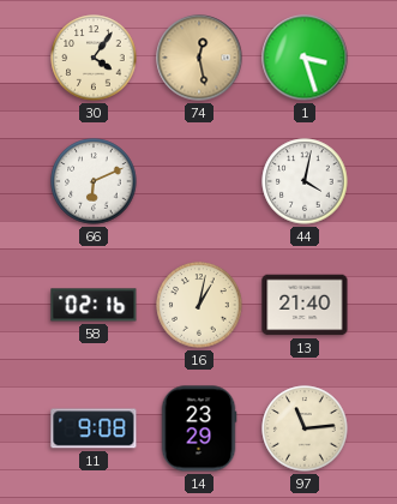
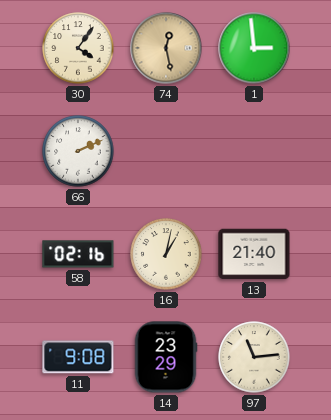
1: 3:27 -> 2:59
66: 6:11 -> 2:11
44: 4:02 -> none
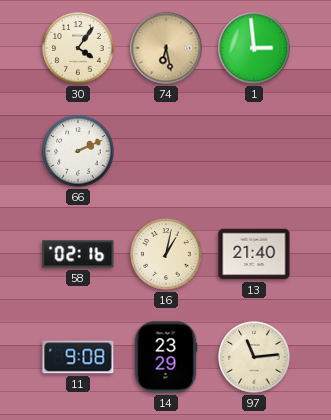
74: 12:28 -> 6:28
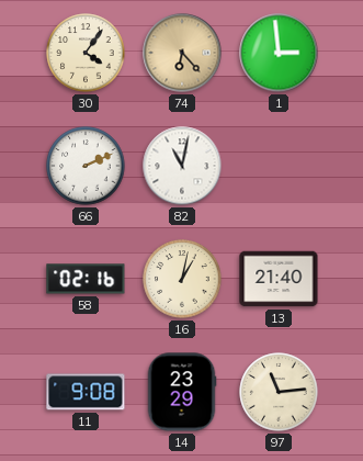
74: 6:28 -> 6:23
82: none -> 11:02
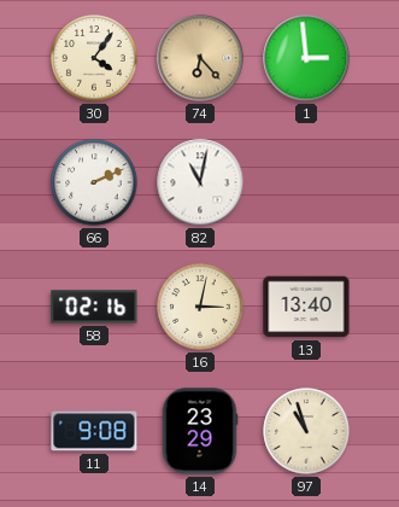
16: 1:02 -> 3:02
13: 21:40 -> 13:40
97: 11:14 -> 10:57
